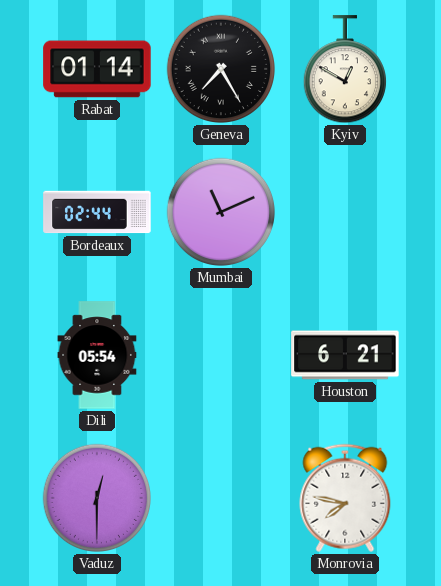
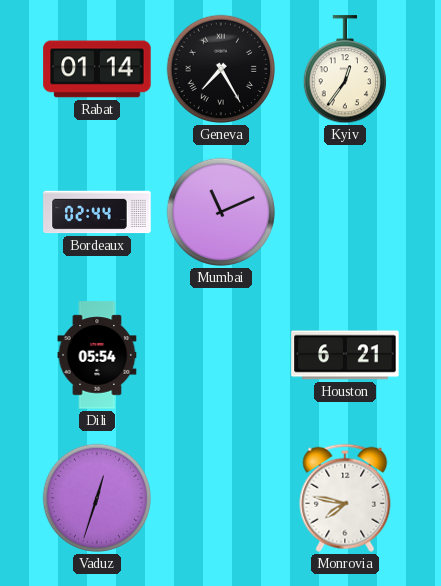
Kyiv: 12:50 -> 12:36
Vaduz: 12:30 -> 12:33
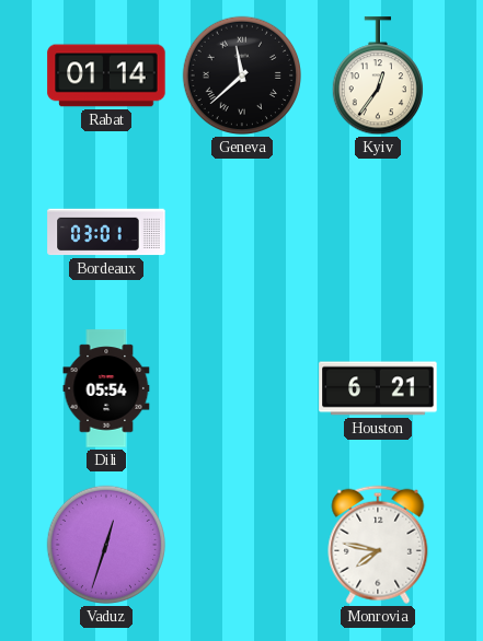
Geneva: 7:25 -> 11:38
Bordeaux: 02:44 -> 03:01
Mumbai: 11:11 -> none
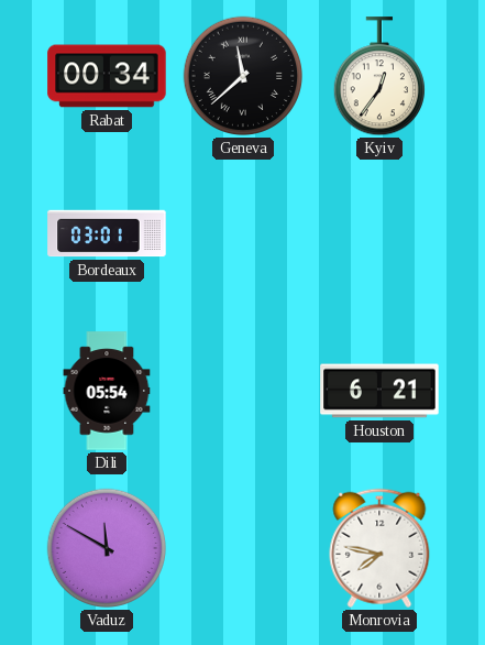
Rabat: 01:14 -> 00:34
Vaduz: 12:33 -> 11:50
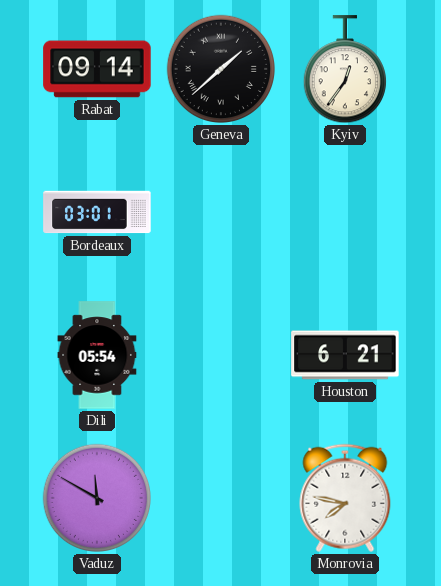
Rabat: 00:34 -> 09:14
Geneva: 11:38 -> 1:38
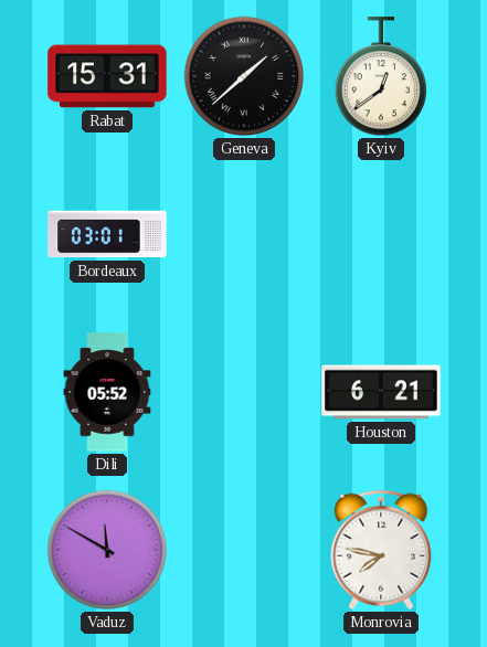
Rabat: 09:14 -> 15:31
Kyiv: 12:36 -> 12:39
Dili: 05:54 -> 05:52
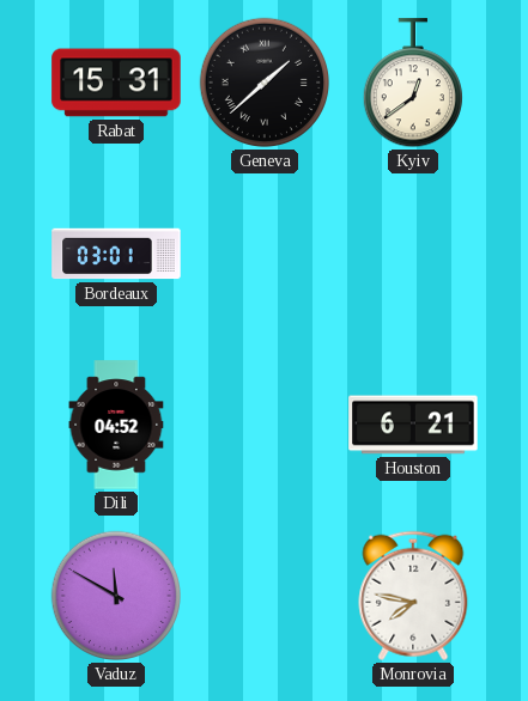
Dili: 05:52 -> 04:52
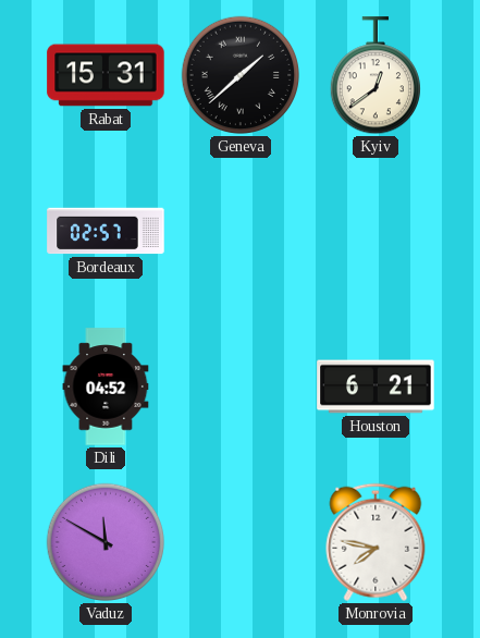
Bordeaux: 03:01 -> 02:57
